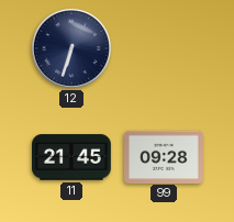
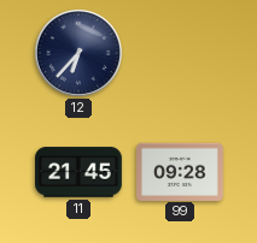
12: 6:33 -> 6:37
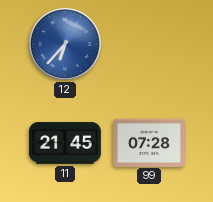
12 dial: navy -> blue
99: 09:28 -> 07:28
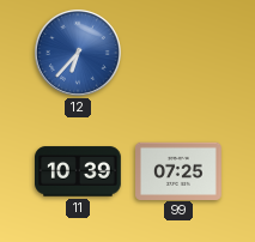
11: 21:45 -> 10:39
99: 07:28 -> 07:25
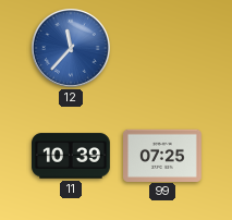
12: 6:37 -> 11:37
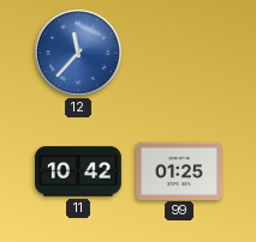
11: 10:39 -> 10:42
99: 07:25 -> 01:25
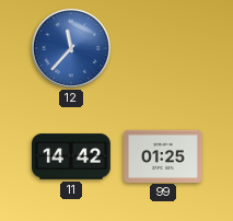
11: 10:42 -> 14:42
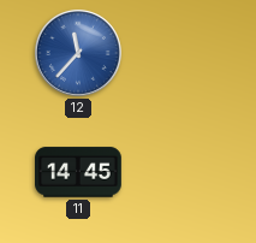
11: 14:42 -> 14:45
99: 01:25 -> none
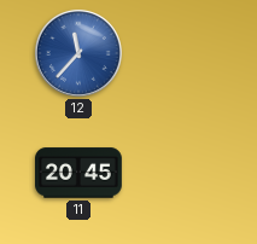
11: 14:45 -> 20:45
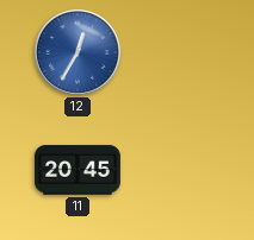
12: 11:37 -> 12:35
